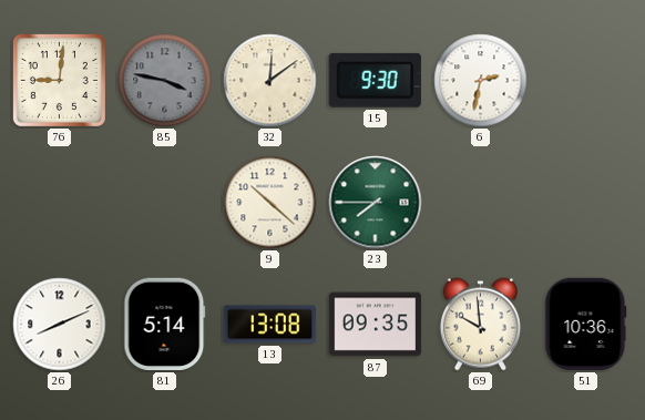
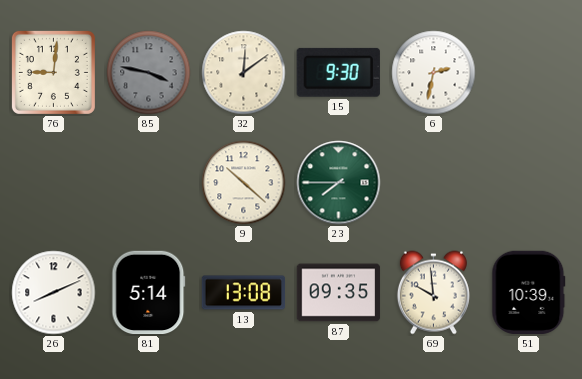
51: 10:36 -> 10:39
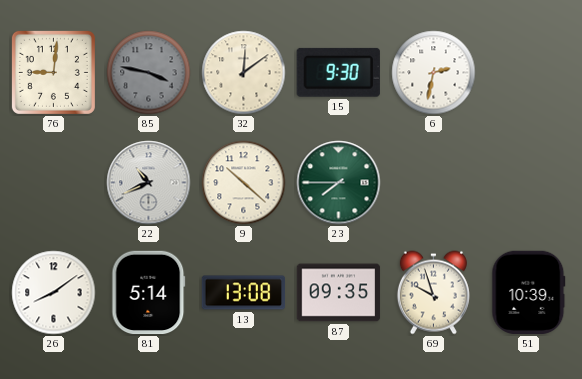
22: none -> 10:41
26: 8:11 -> 8:09
69: 9:59 -> 9:57
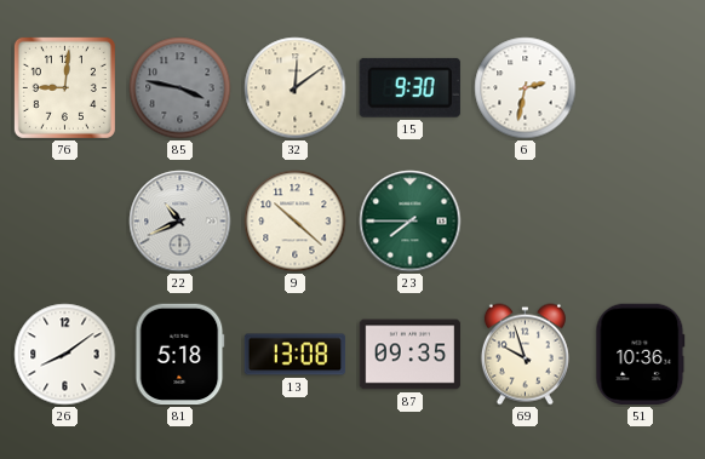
81: 5:14 -> 5:18
51: 10:39 -> 10:36
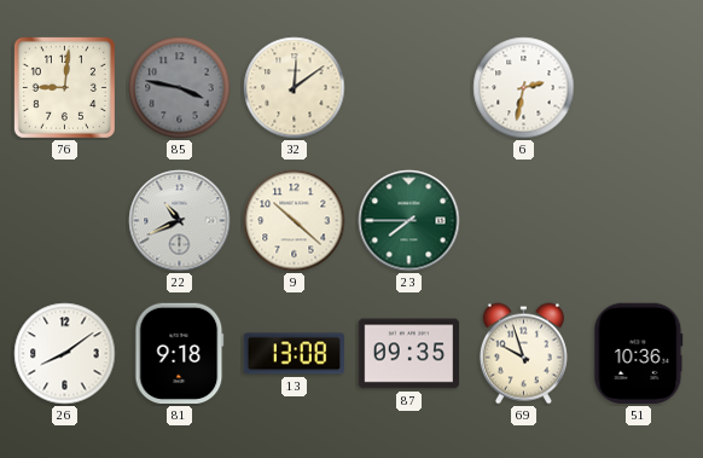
15: 9:30 -> none
81: 5:18 -> 9:18
